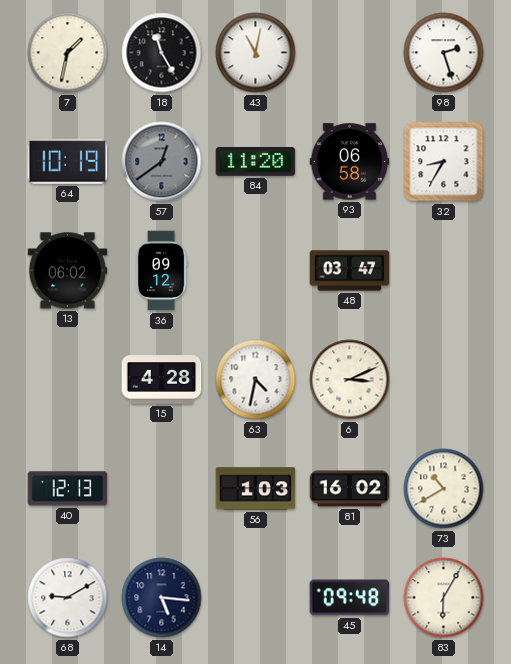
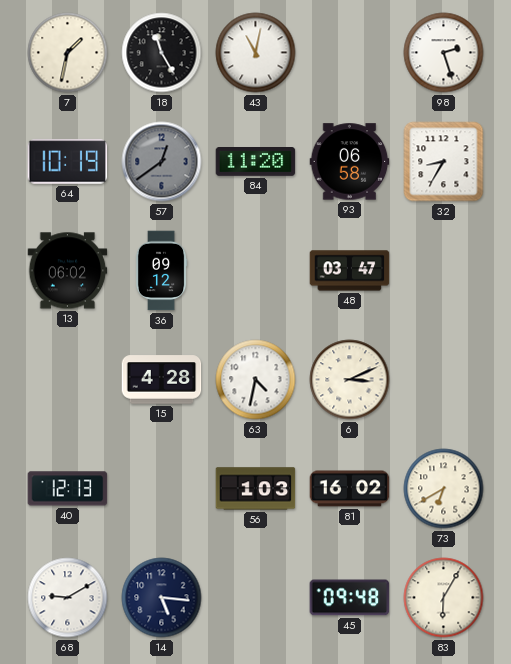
73: 10:40 -> 6:40
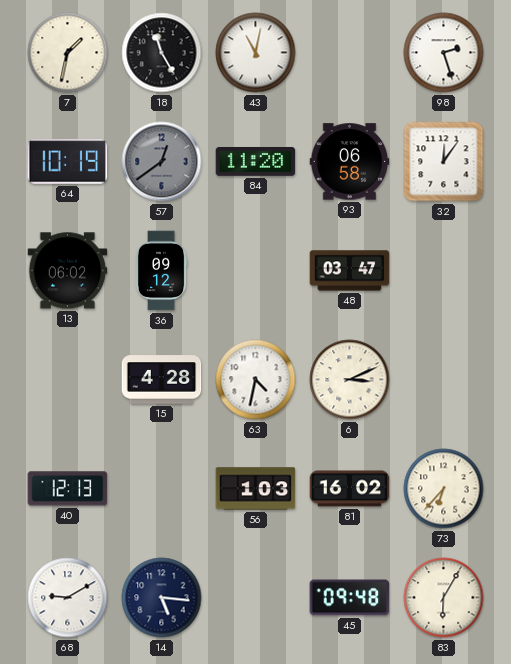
32: 8:35 -> 12:06
73: 6:40 -> 6:37
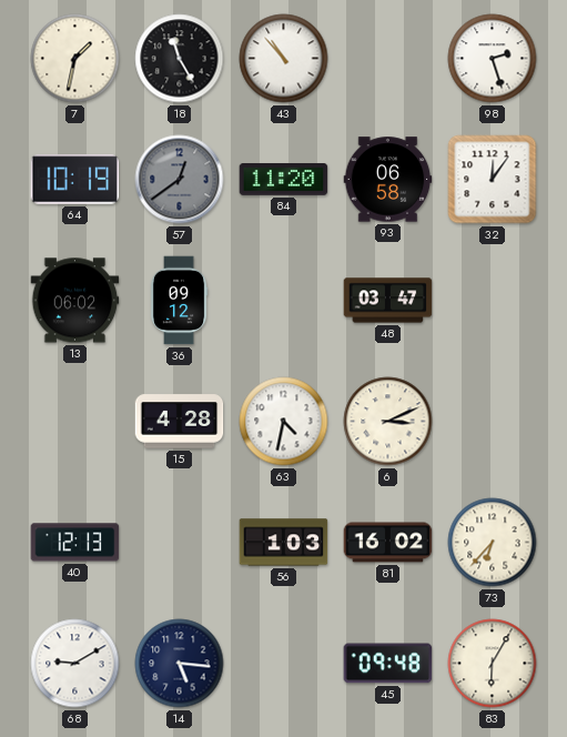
43: 11:02 -> 10:53
